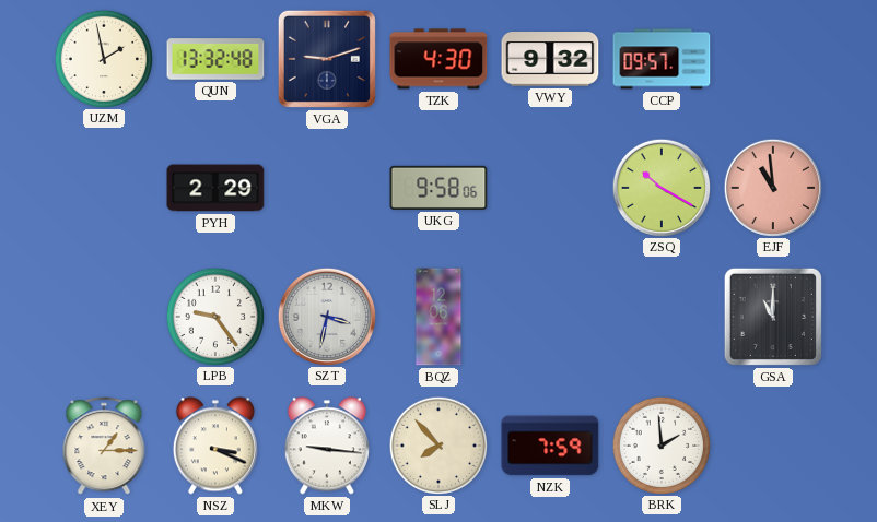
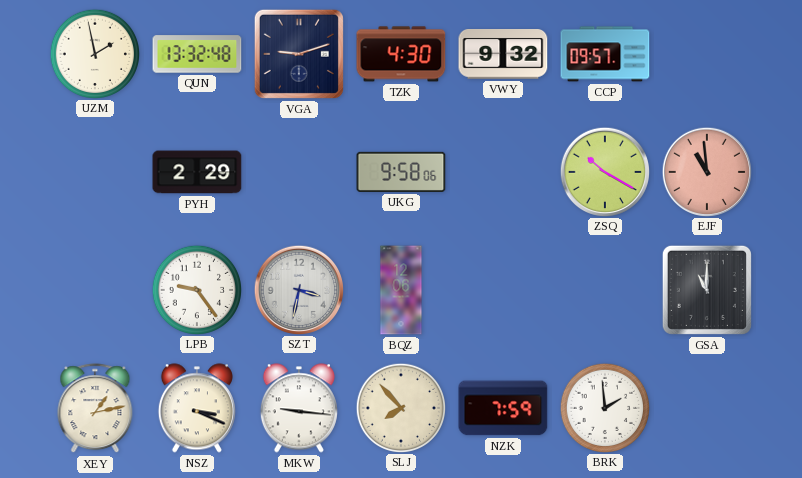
XEY: 1:15 -> 1:13
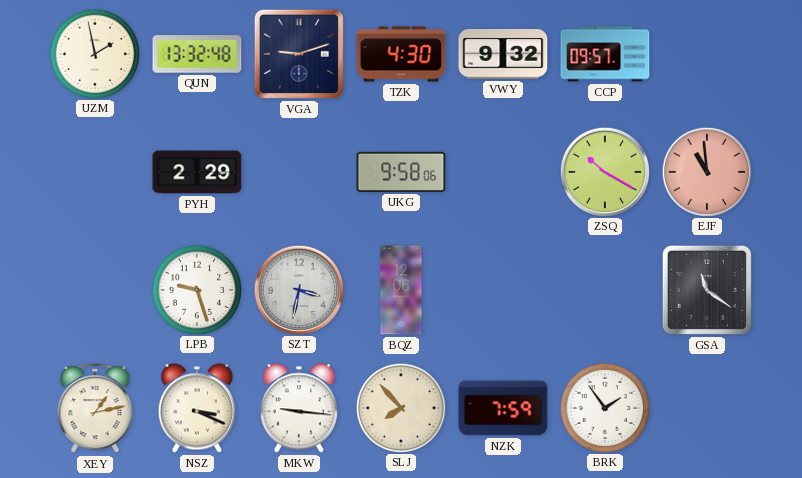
LPB: 9:24 -> 9:27
GSA: 11:00 -> 11:21
BRK: 1:59 -> 1:54
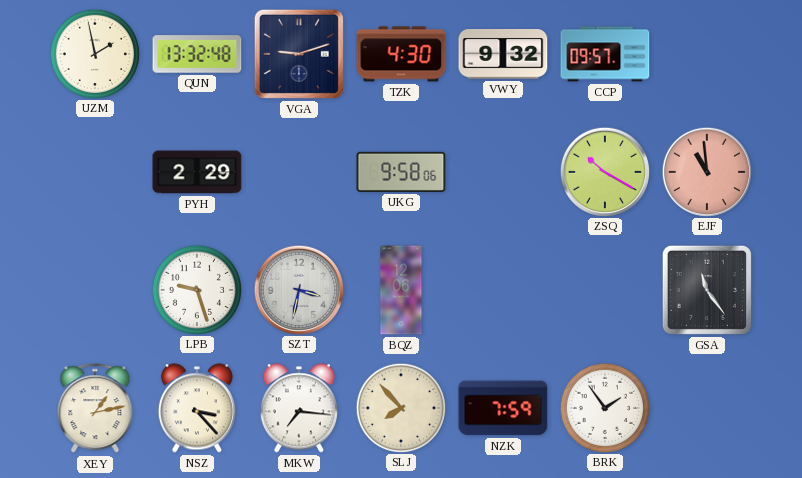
GSA: 11:21 -> 11:24
NSZ: 3:19 -> 3:23
MKW: 9:16 -> 7:16
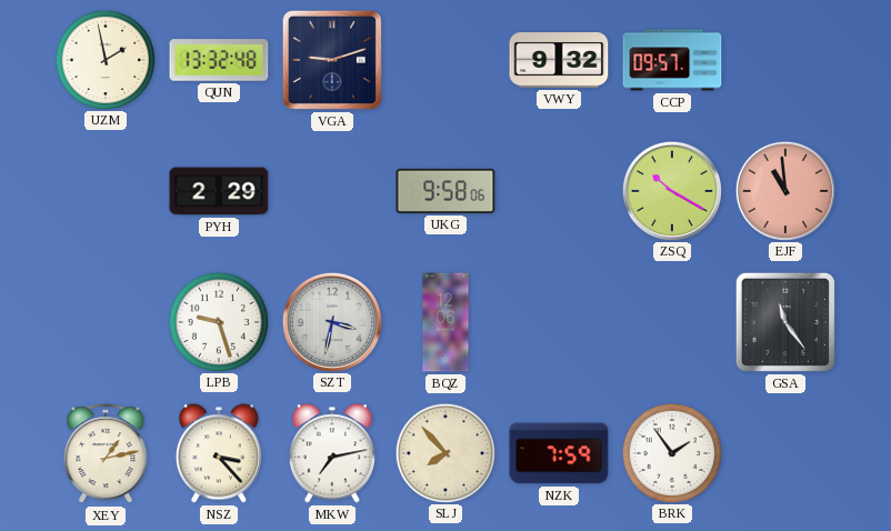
TZK: 4:30 -> none
MKW: 7:16 -> 7:13
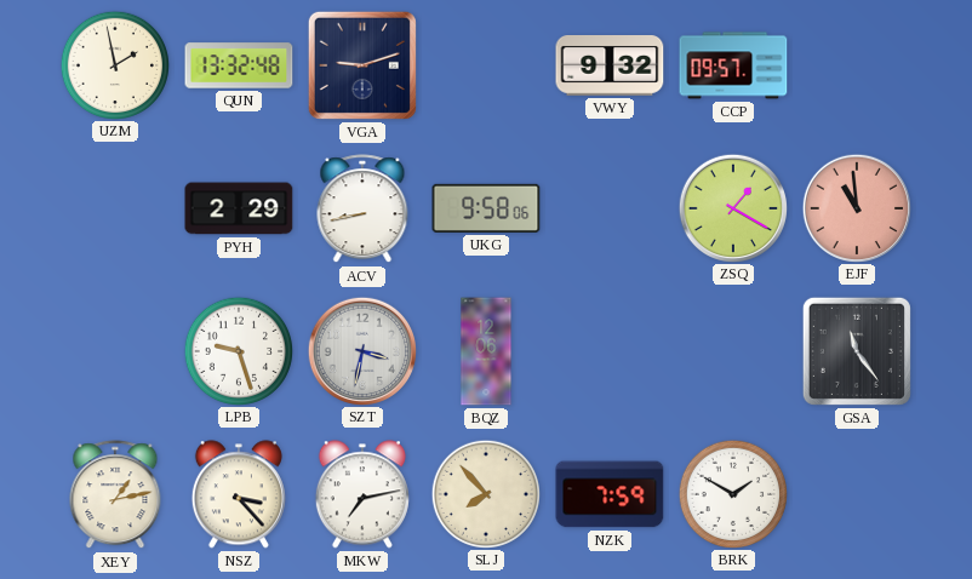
ACV: none -> 8:43
ZSQ: 10:20 -> 1:20
BRK: 1:54 -> 1:50
